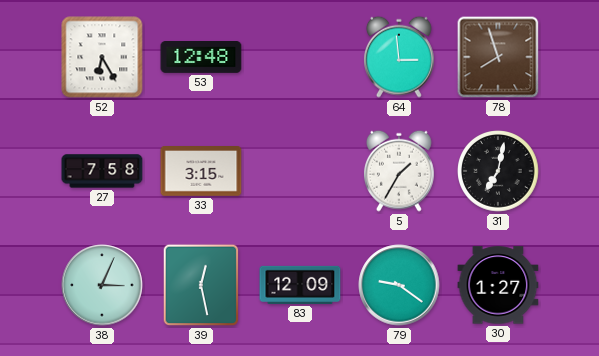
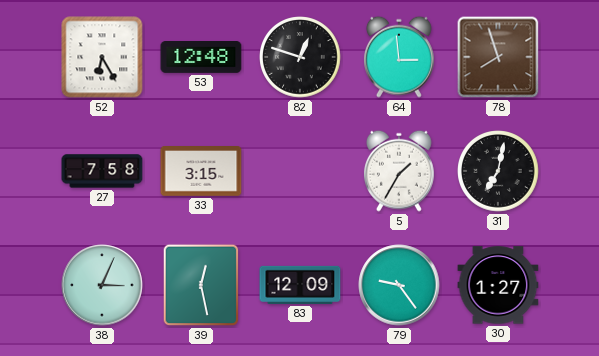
82: none -> 12:48
79: 9:21 -> 9:24
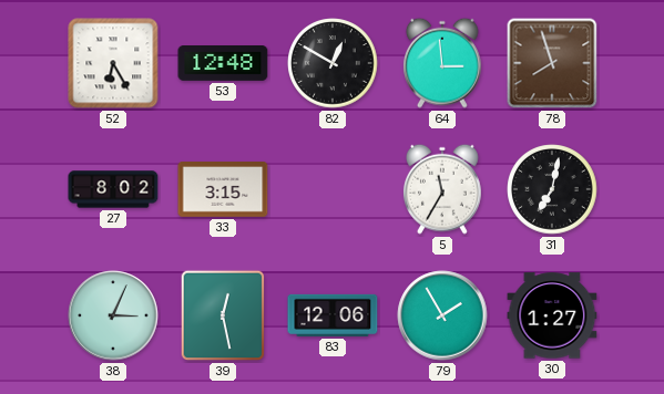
82: 12:48 -> 12:50
27: 7:58 -> 8:02
5: 1:35 -> 11:35
83: 12:09 -> 12:06
79: 9:24 -> 1:55
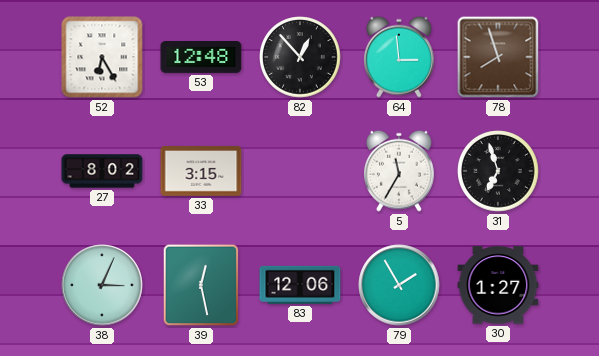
82: 12:50 -> 12:53
31: 7:02 -> 6:57
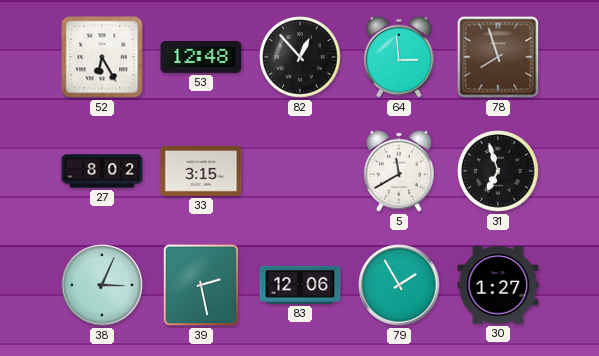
5: 11:35 -> 11:40
39: 12:28 -> 2:28
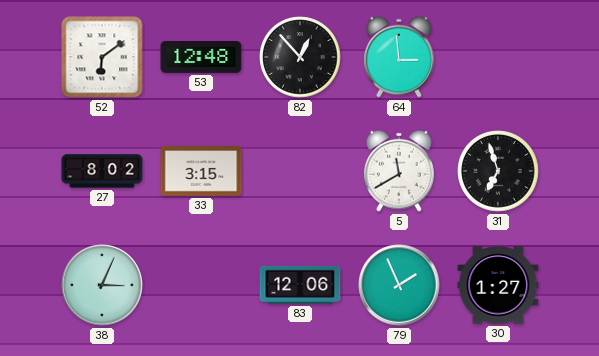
52: 6:25 -> 6:09
78: 7:57 -> none
39: 2:28 -> none
79: 1:55 -> 1:56
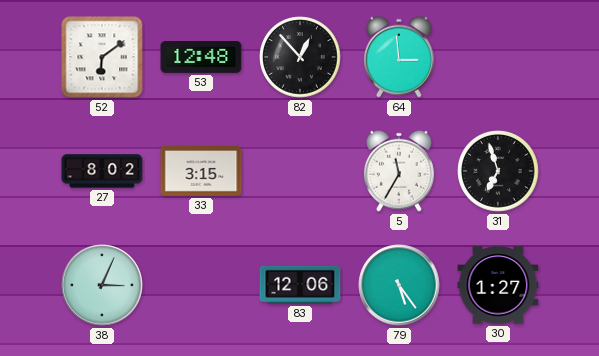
5: 11:40 -> 11:35
79: 1:56 -> 5:24
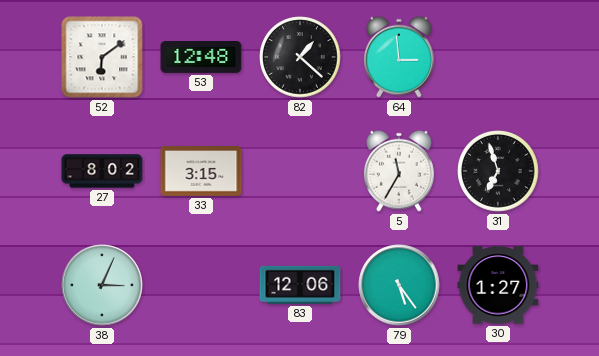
82: 12:53 -> 1:22
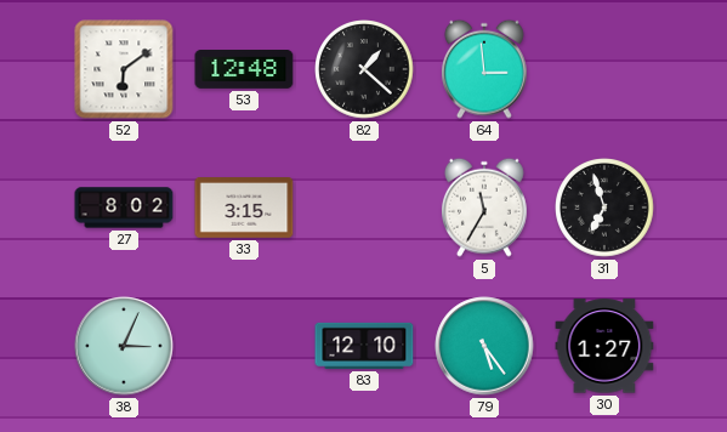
83: 12:06 -> 12:10
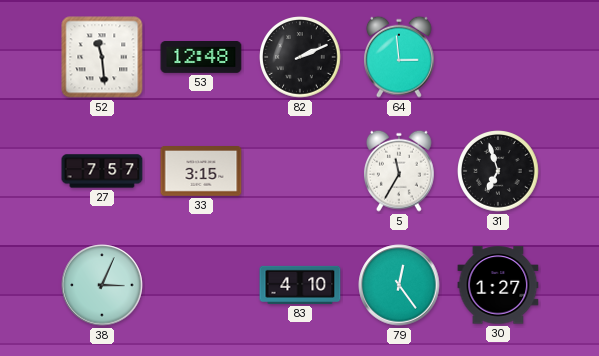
52: 6:09 -> 11:29
82: 1:22 -> 2:11
27: 8:02 -> 7:57
83: 12:10 -> 4:10
79: 5:24 -> 12:24
